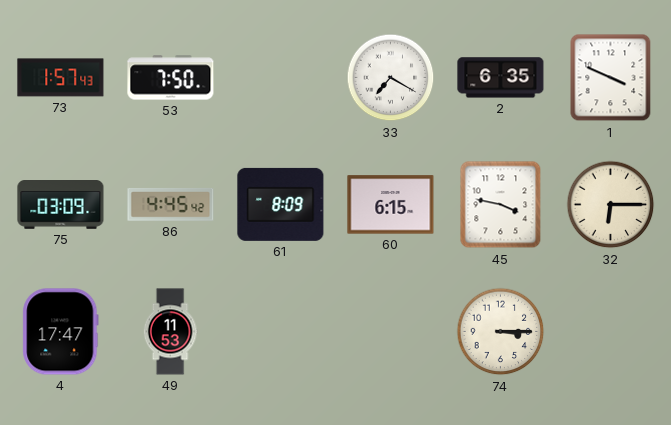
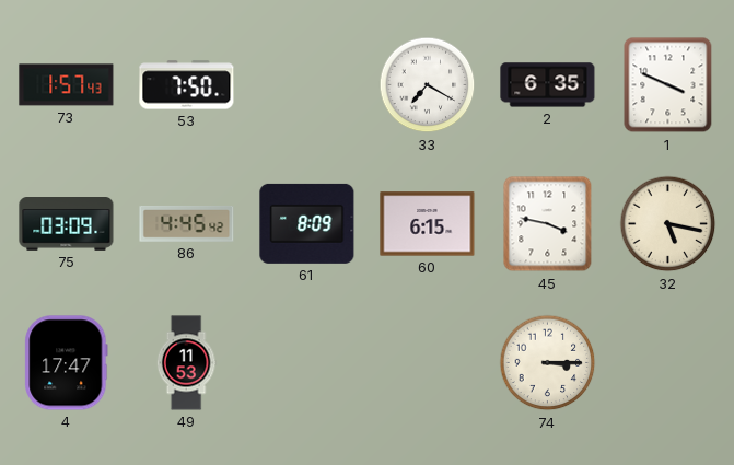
32: 6:15 -> 5:17
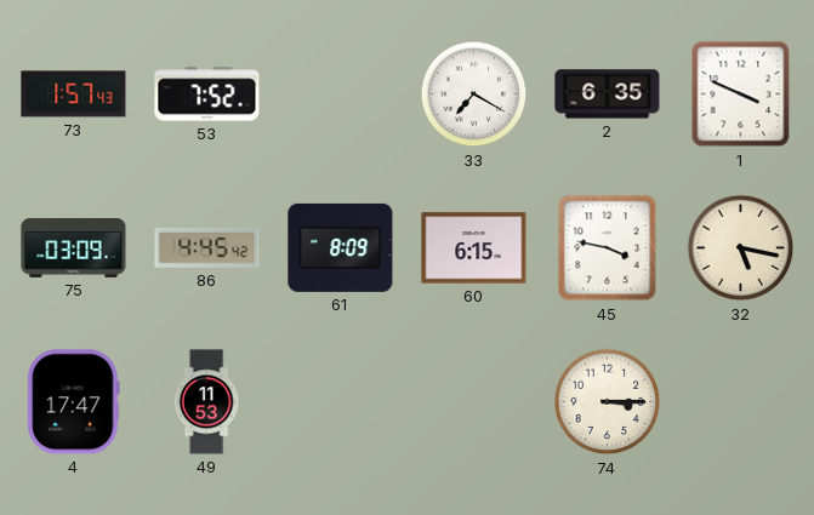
53: 7:50 -> 7:52
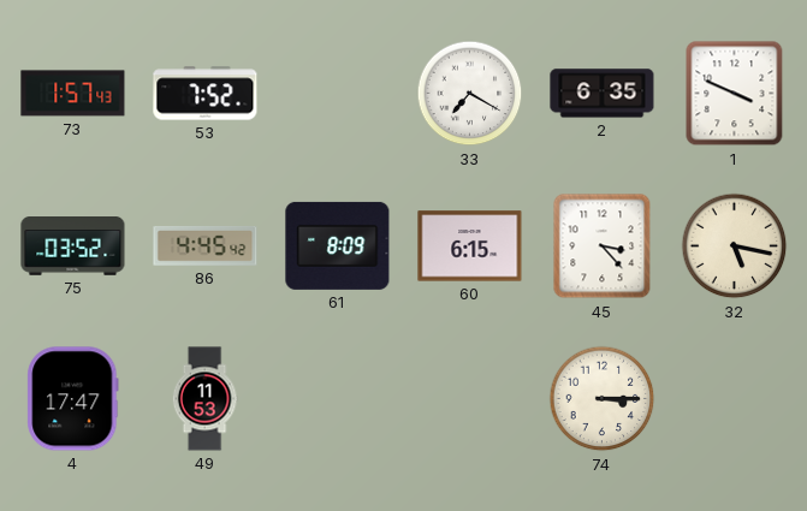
75: 03:09 -> 03:52
45: 3:47 -> 3:23
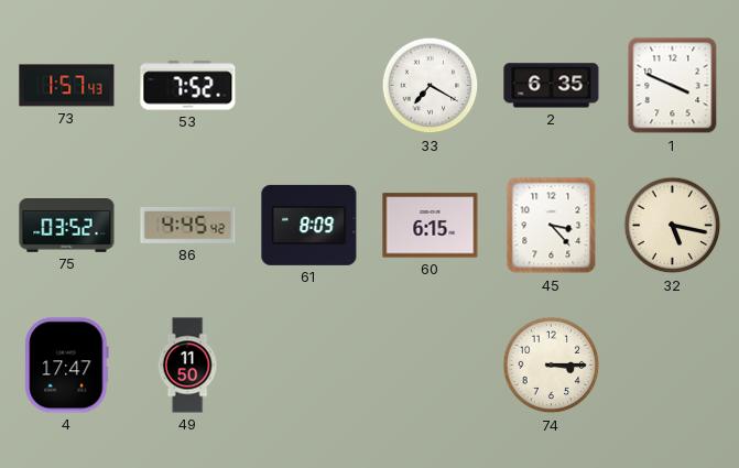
49: 11:53 -> 11:50
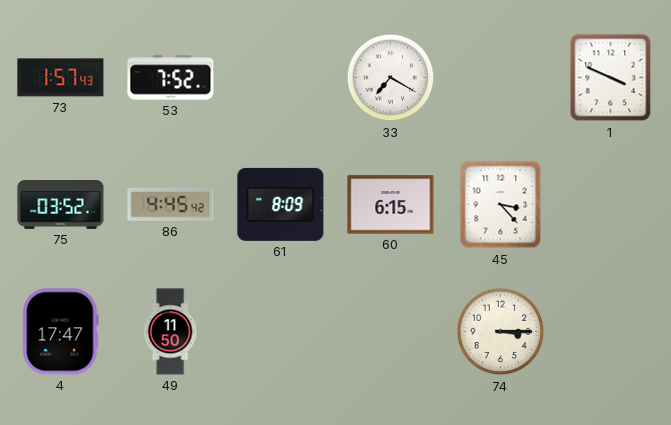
2: 6:35 -> none
32: 5:17 -> none
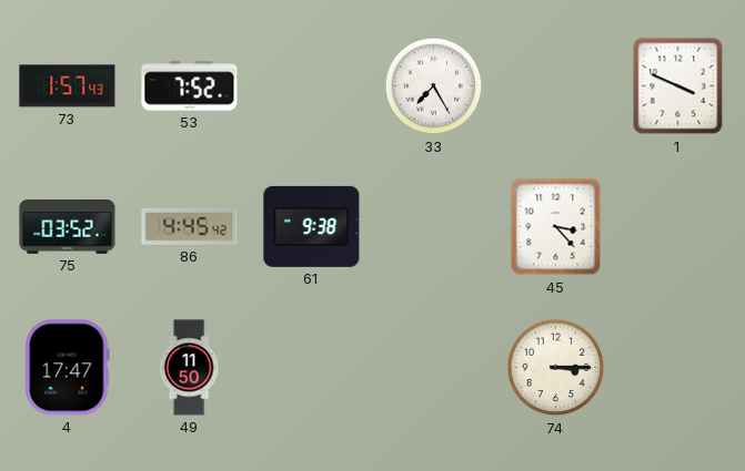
33: 7:20 -> 7:25
61: 8:09 -> 9:38
60: 6:15 -> none
